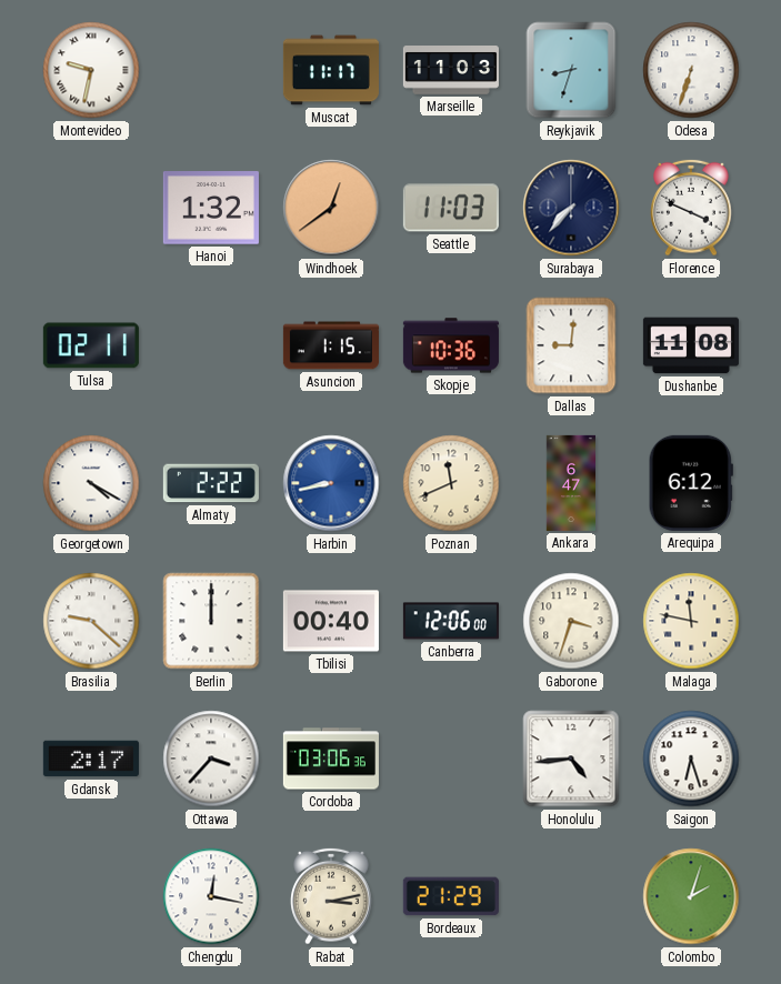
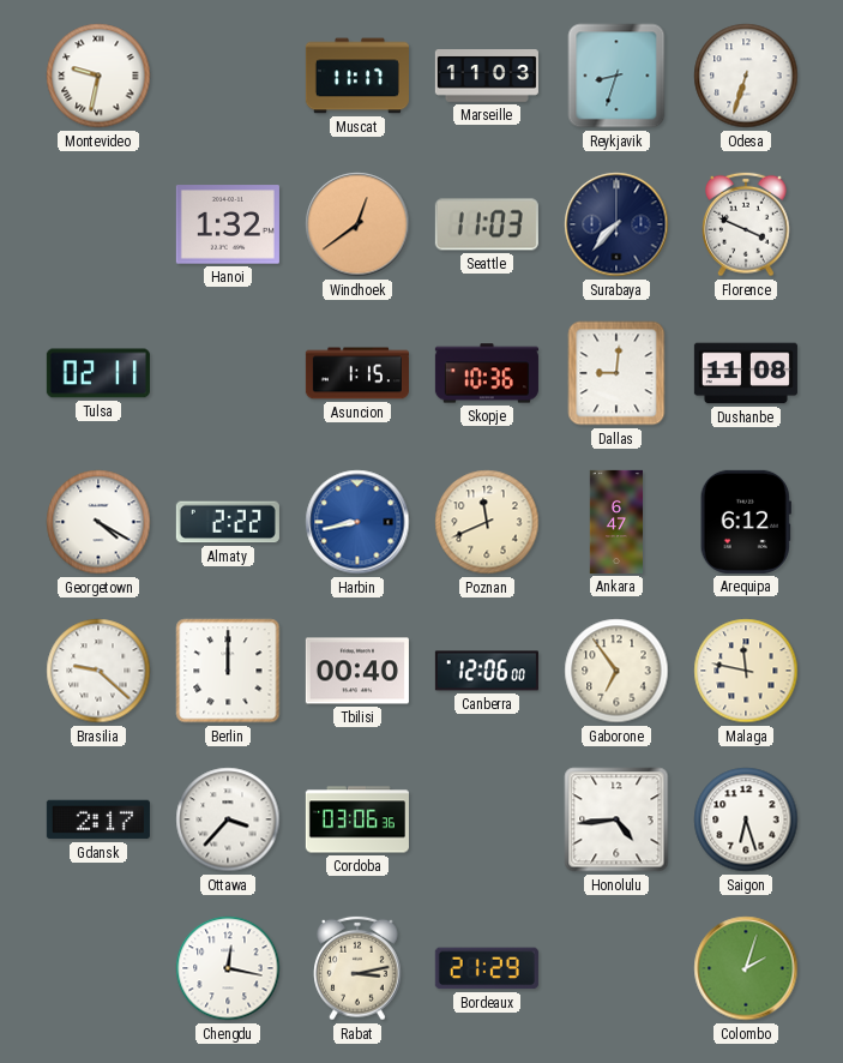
Gaborone: 3:33 -> 6:54
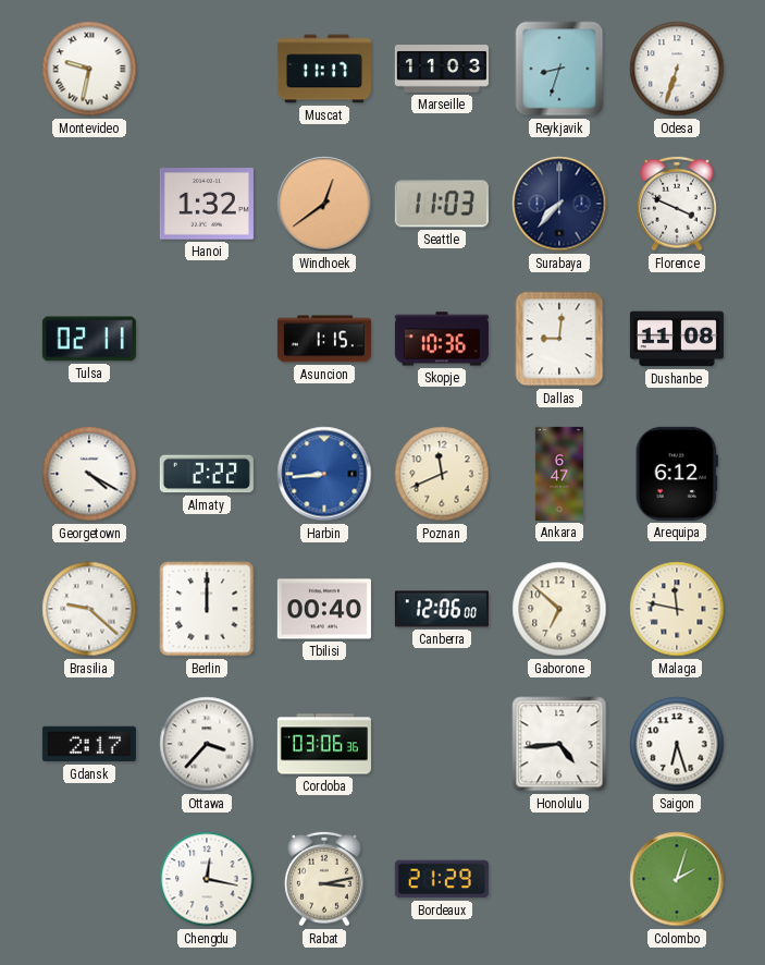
Harbin: 8:43 -> 8:44
Gaborone: 6:54 -> 6:52
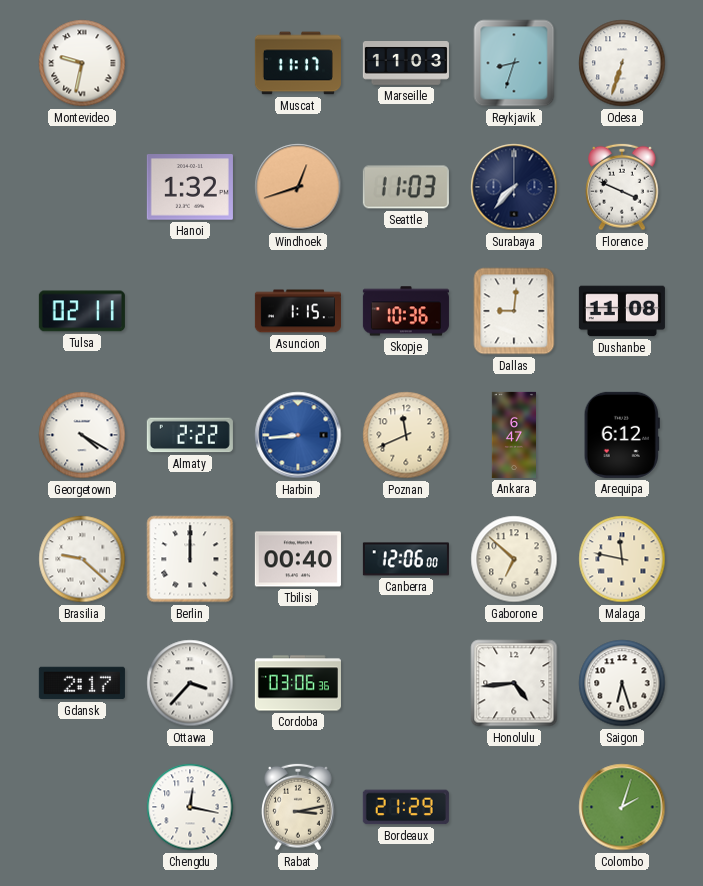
Windhoek: 12:39 -> 12:42
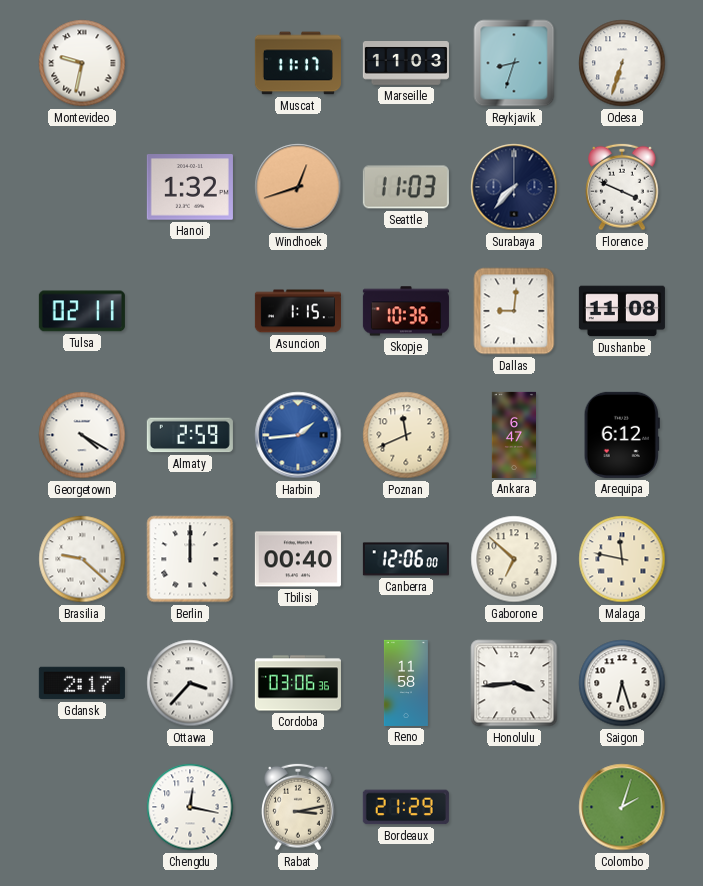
Almaty: 2:22 -> 2:59
Harbin: 8:44 -> 1:44
Reno: none -> 11:58
Honolulu: 4:44 -> 3:44
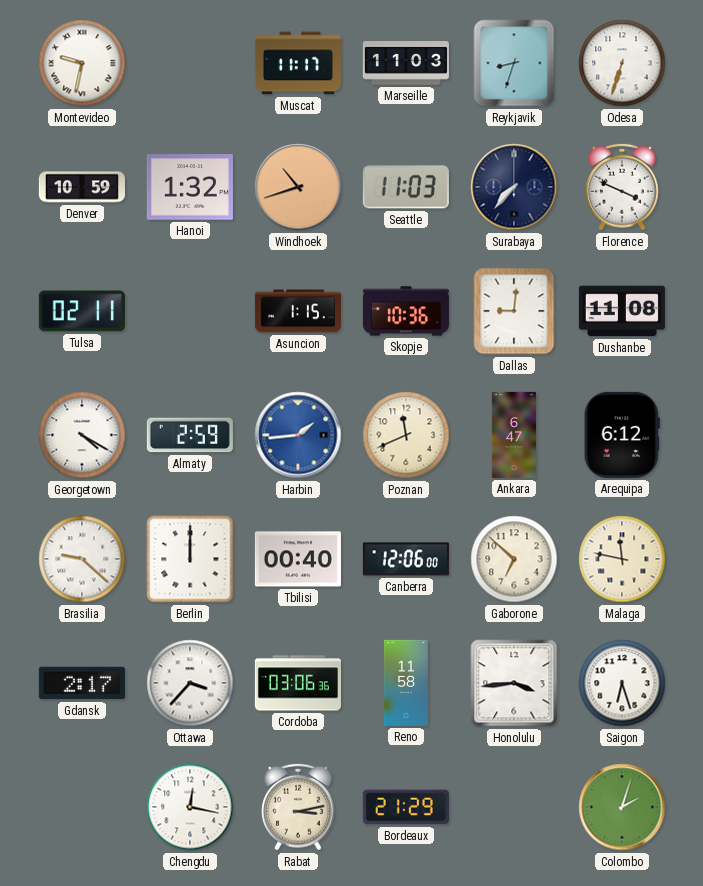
Denver: none -> 10:59
Windhoek: 12:42 -> 10:42
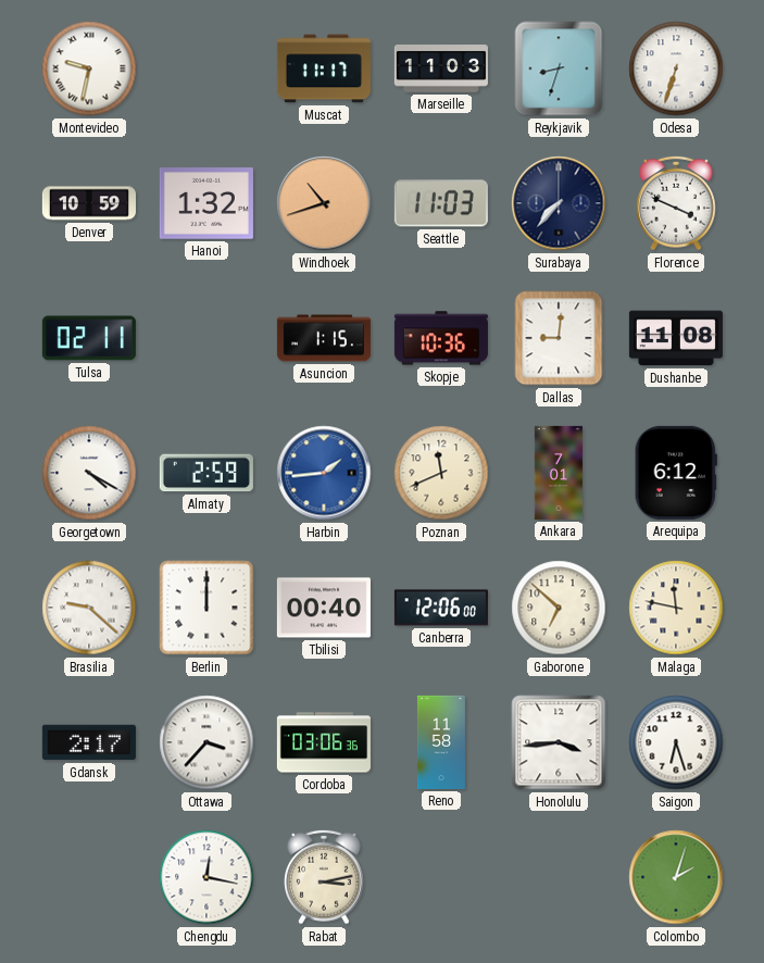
Ankara: 6:47 -> 7:01
Bordeaux: 21:29 -> none
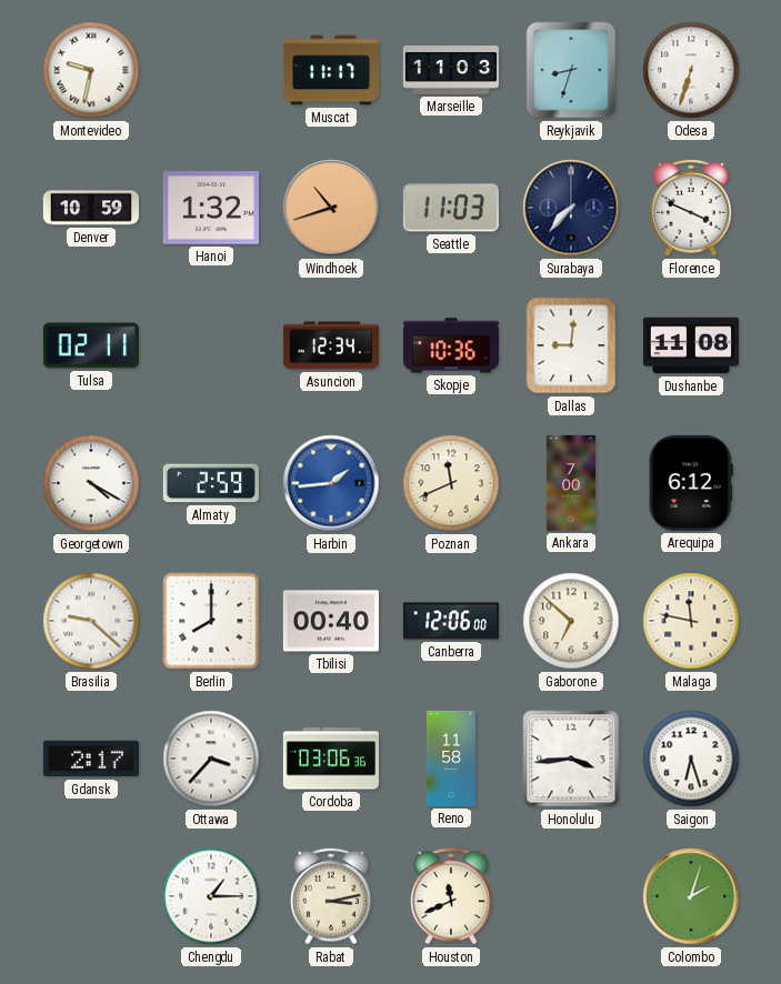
Asuncion: 1:15 -> 12:34
Ankara: 7:01 -> 7:00
Berlin: 12:00 -> 8:00
Chengdu: 12:17 -> 1:15
Houston: none -> 11:41
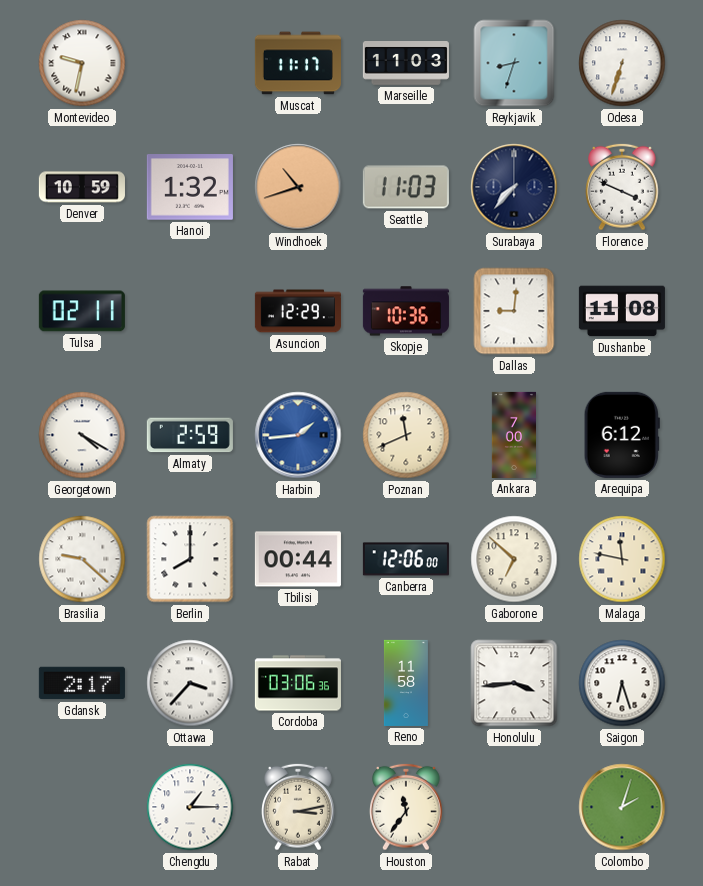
Asuncion: 12:34 -> 12:29
Tbilisi: 00:40 -> 00:44
Houston: 11:41 -> 11:36
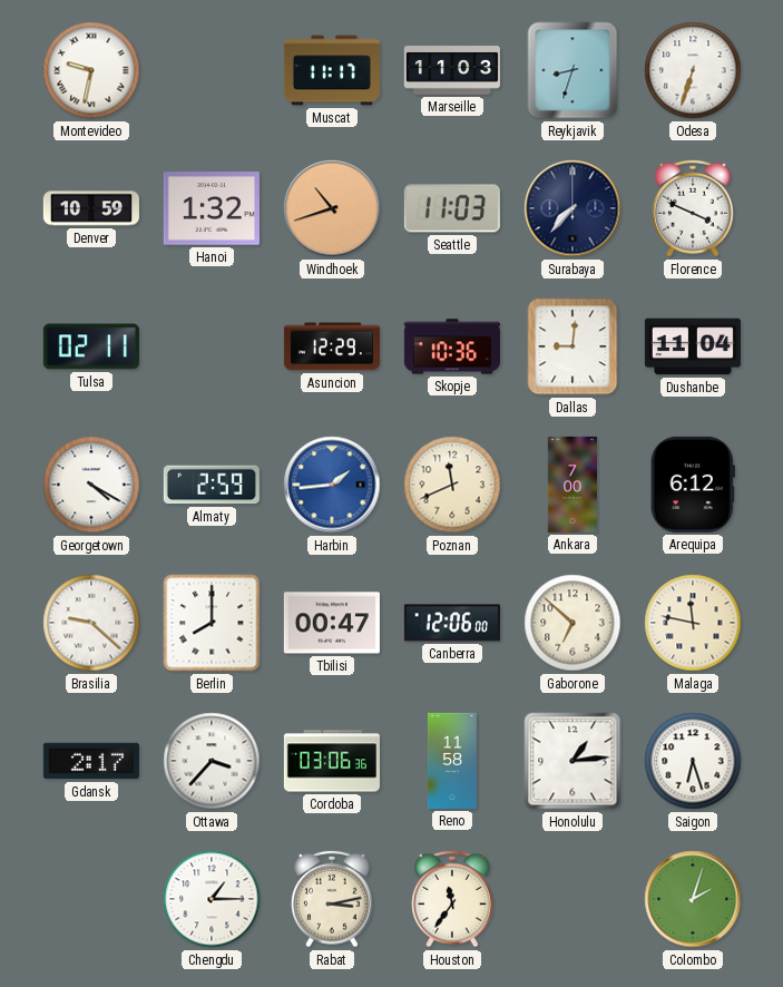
Dushanbe: 11:08 -> 11:04
Tbilisi: 00:44 -> 00:47
Honolulu: 3:44 -> 1:14
